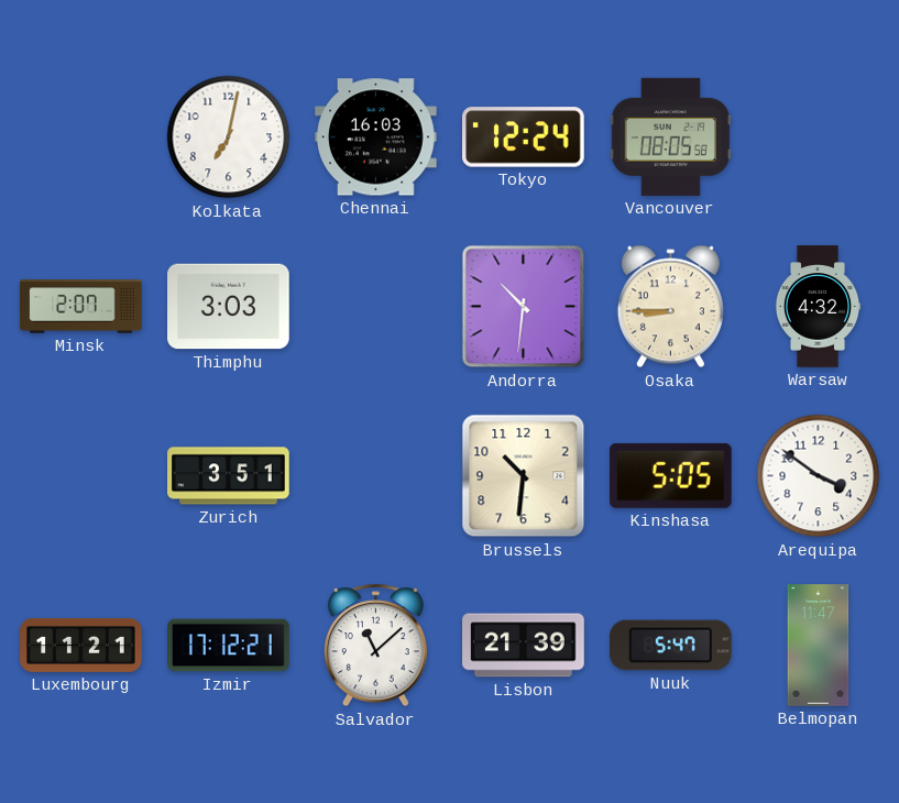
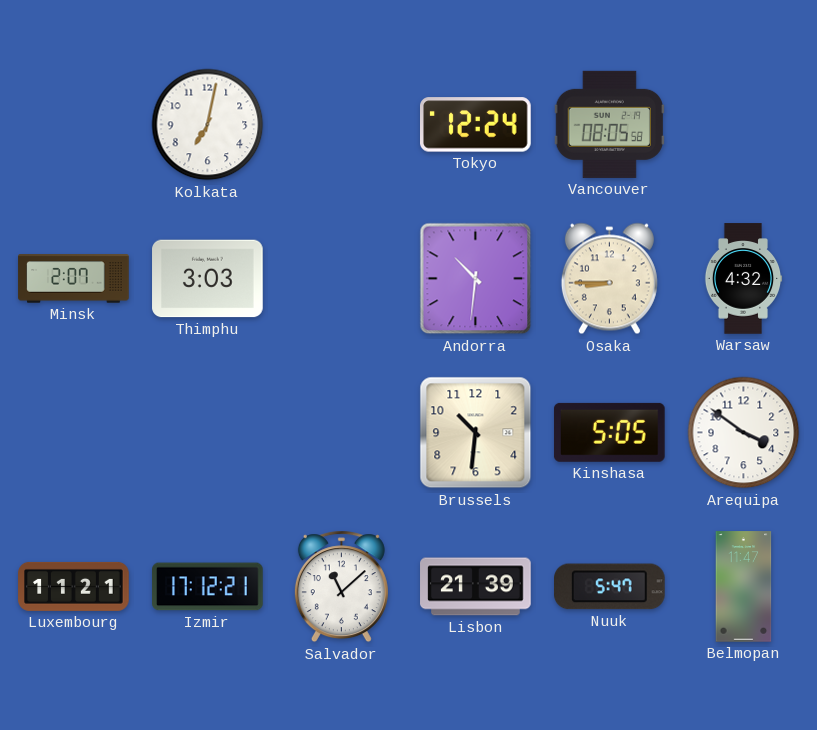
Chennai: 16:03 -> none
Zurich: 3:51 -> none
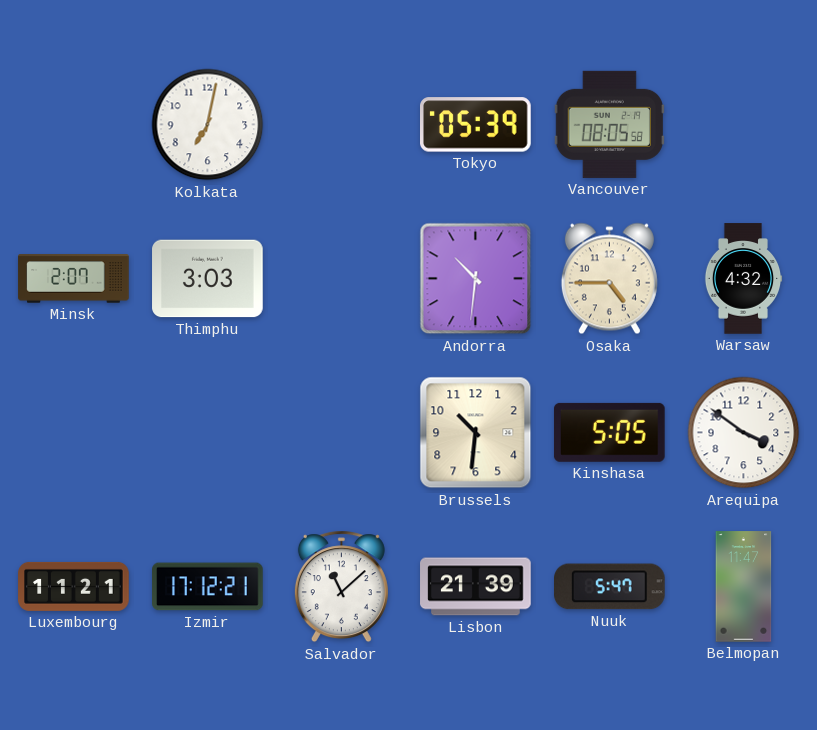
Tokyo: 12:24 -> 05:39
Osaka: 8:45 -> 4:45
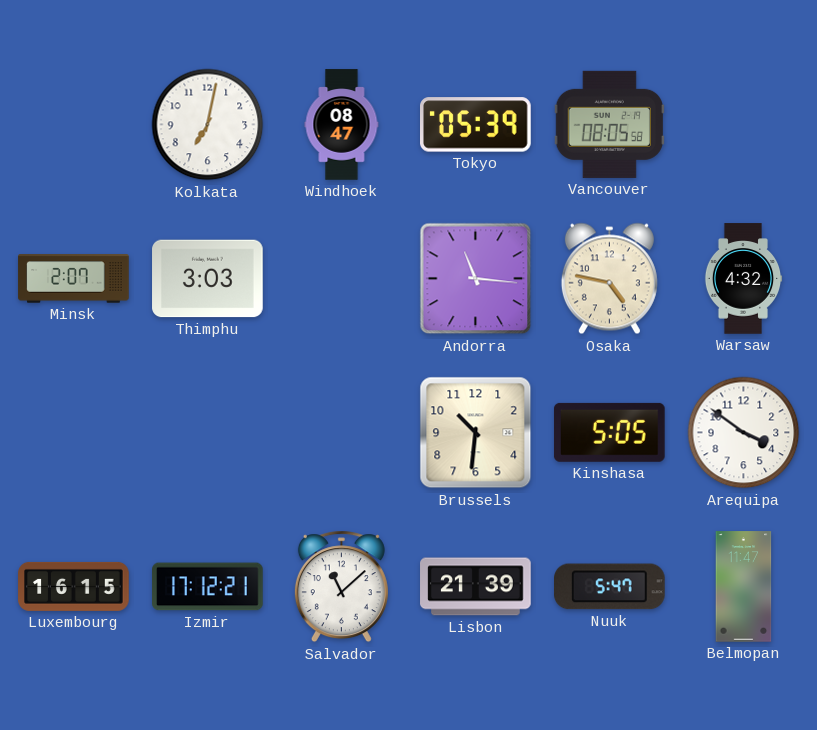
Windhoek: none -> 08:47
Andorra: 10:31 -> 11:16
Osaka: 4:45 -> 4:47
Luxembourg: 11:21 -> 16:15
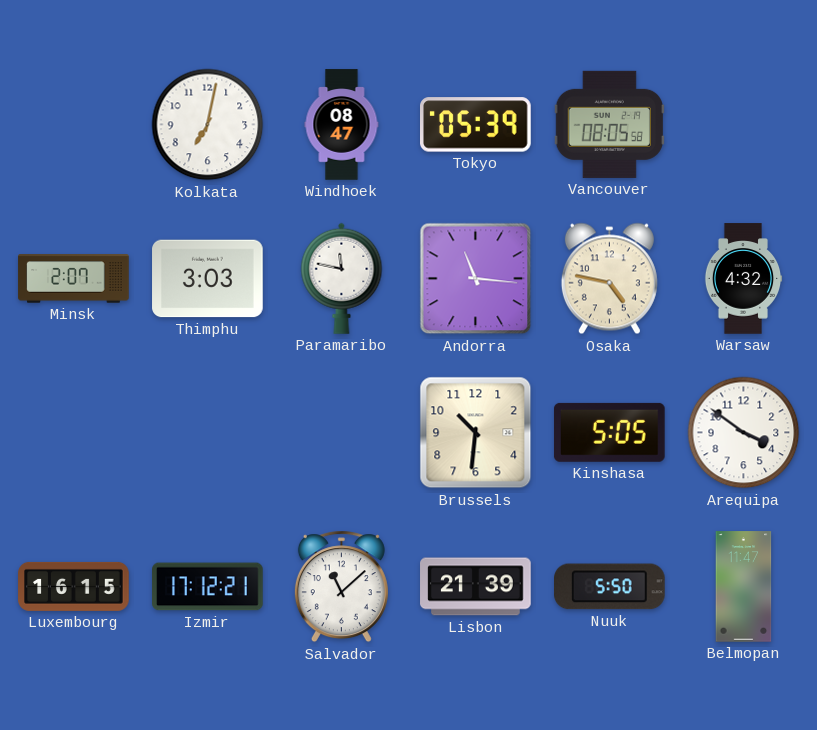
Paramaribo: none -> 11:47
Nuuk: 5:47 -> 5:50
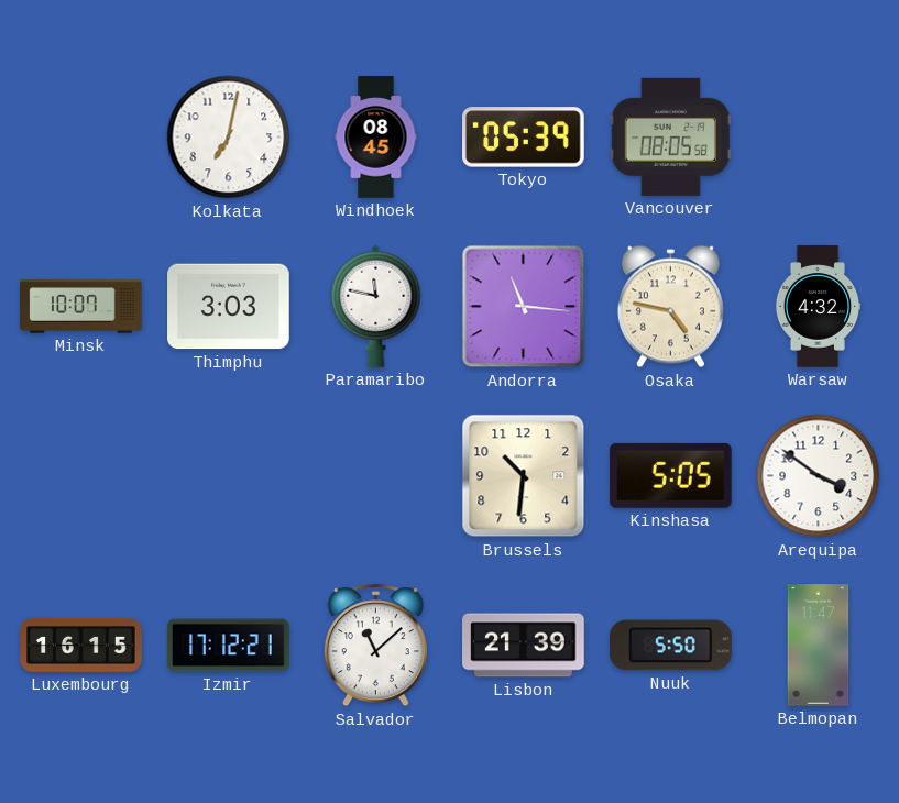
Windhoek: 08:47 -> 08:45
Minsk: 2:07 -> 10:07
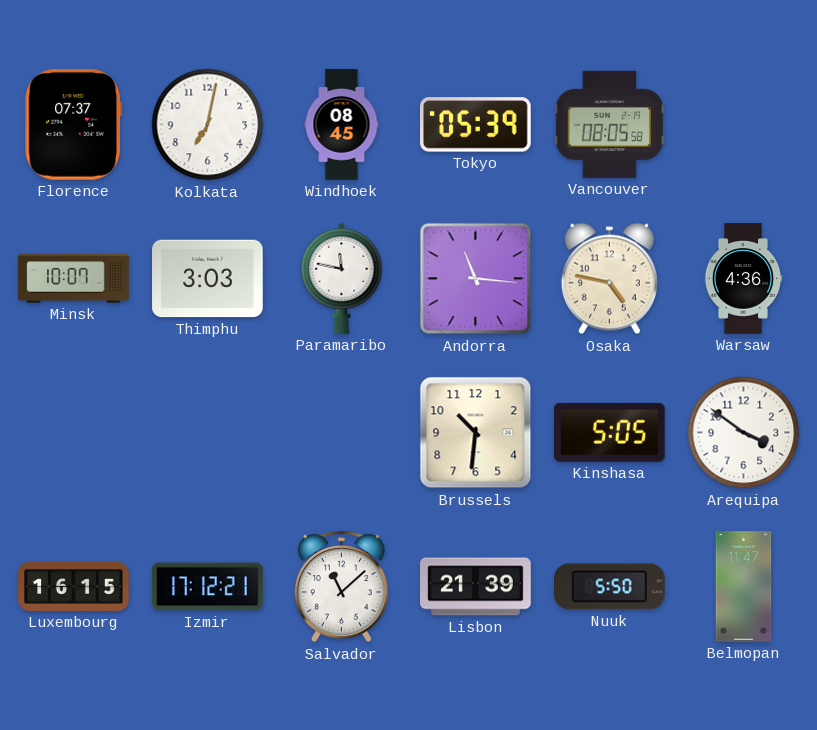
Florence: none -> 07:37
Warsaw: 4:32 -> 4:36
